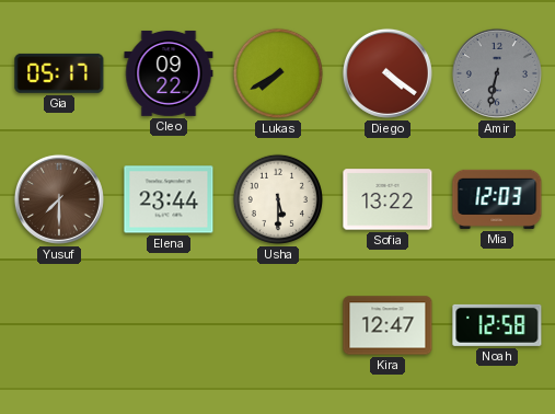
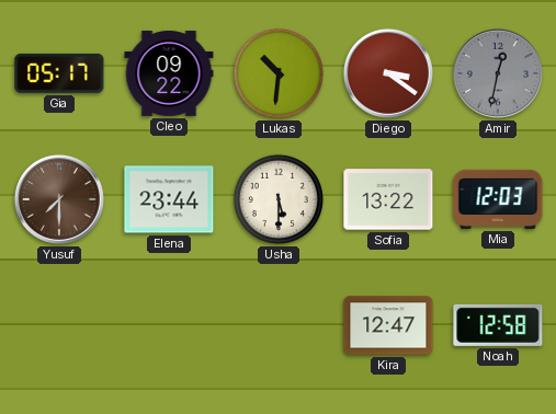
Lukas: 7:40 -> 10:31
Diego: 4:21 -> 3:21
Amir: 6:32 -> 12:32
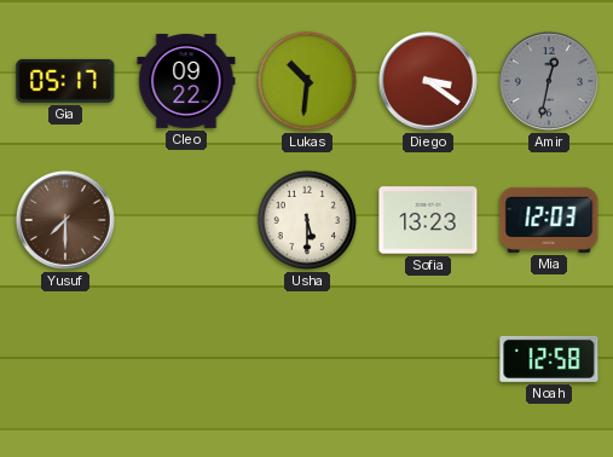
Elena: 23:44 -> none
Sofia: 13:22 -> 13:23
Kira: 12:47 -> none
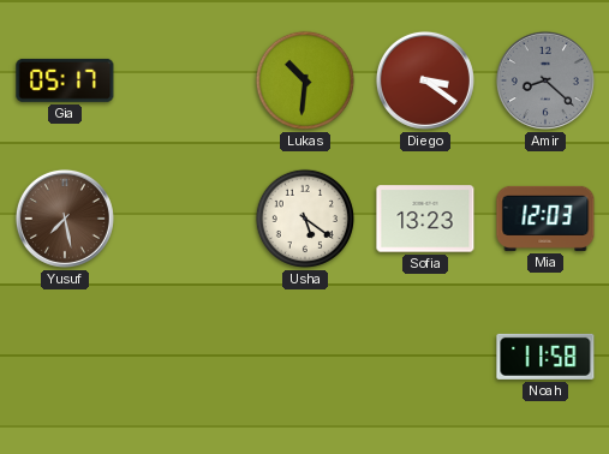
Cleo: 09:22 -> none
Amir: 12:32 -> 8:22
Yusuf: 7:30 -> 7:28
Usha: 5:30 -> 5:21
Noah: 12:58 -> 11:58
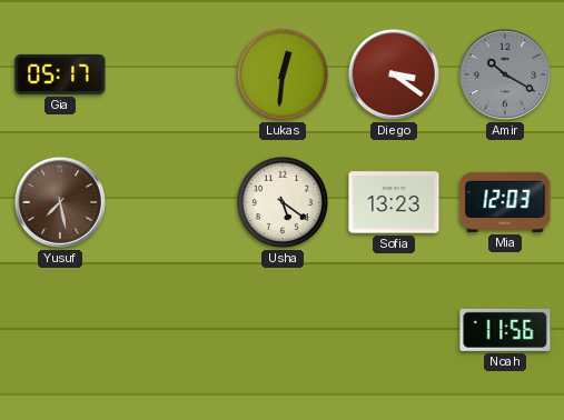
Lukas: 10:31 -> 12:31
Amir: 8:22 -> 10:20
Noah: 11:58 -> 11:56
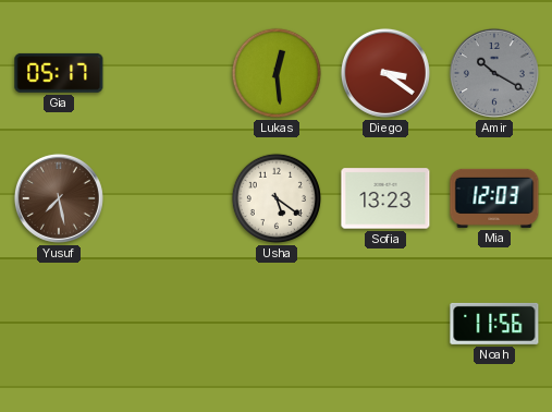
Lukas: 12:31 -> 12:29
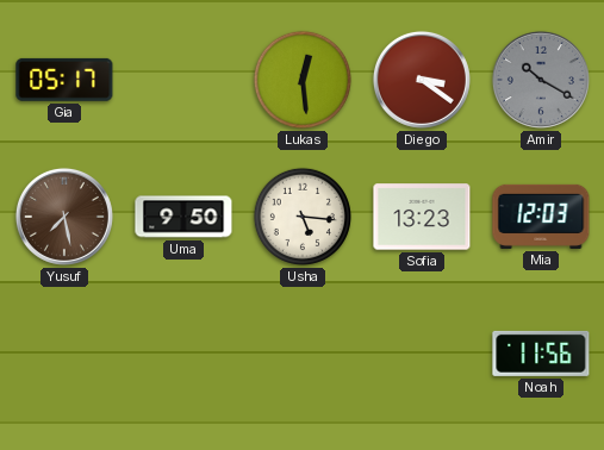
Uma: none -> 9:50
Usha: 5:21 -> 5:16
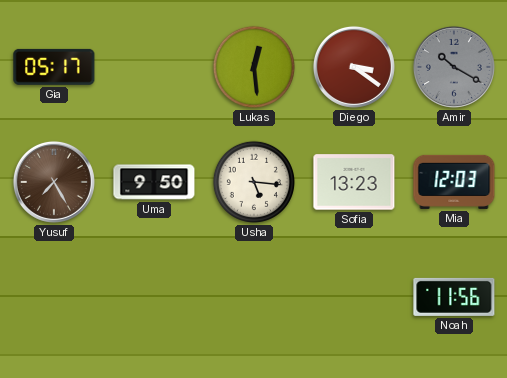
Yusuf: 7:28 -> 7:25
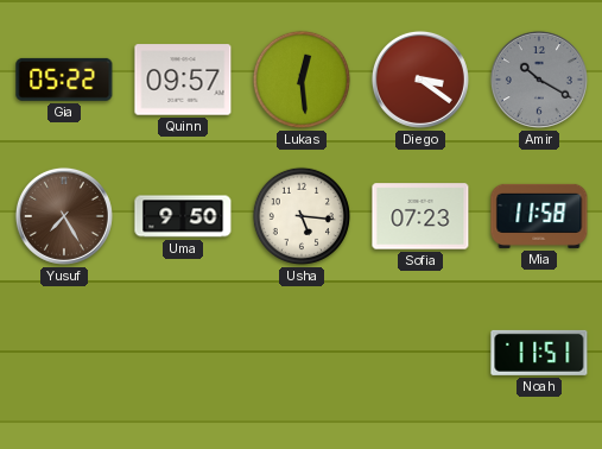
Gia: 05:17 -> 05:22
Quinn: none -> 09:57
Sofia: 13:23 -> 07:23
Mia: 12:03 -> 11:58
Noah: 11:56 -> 11:51
